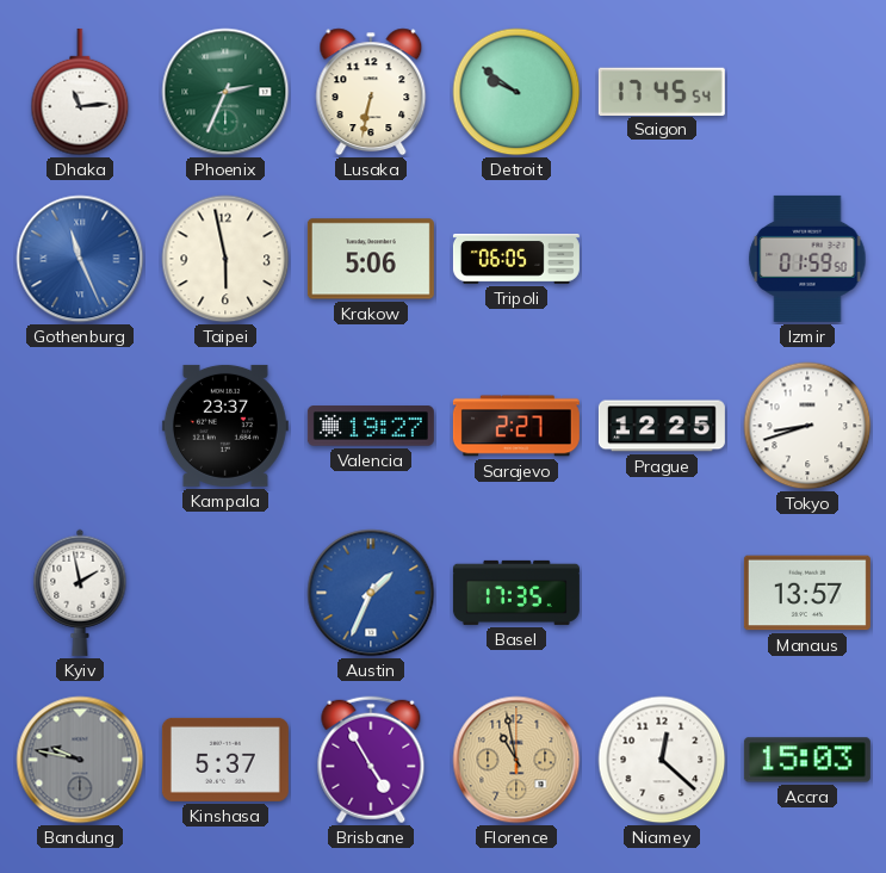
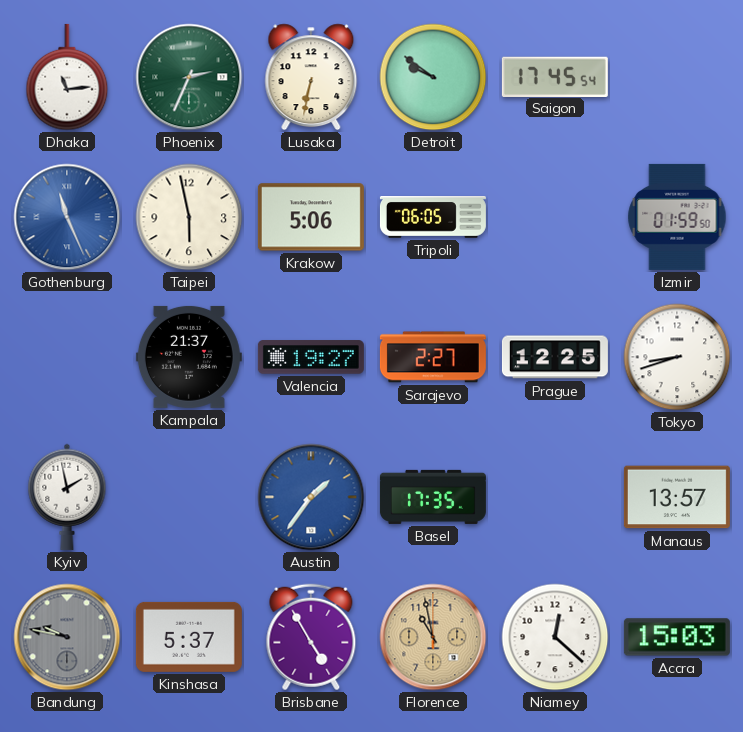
Kampala: 23:37 -> 21:37
Austin: 1:34 -> 1:36
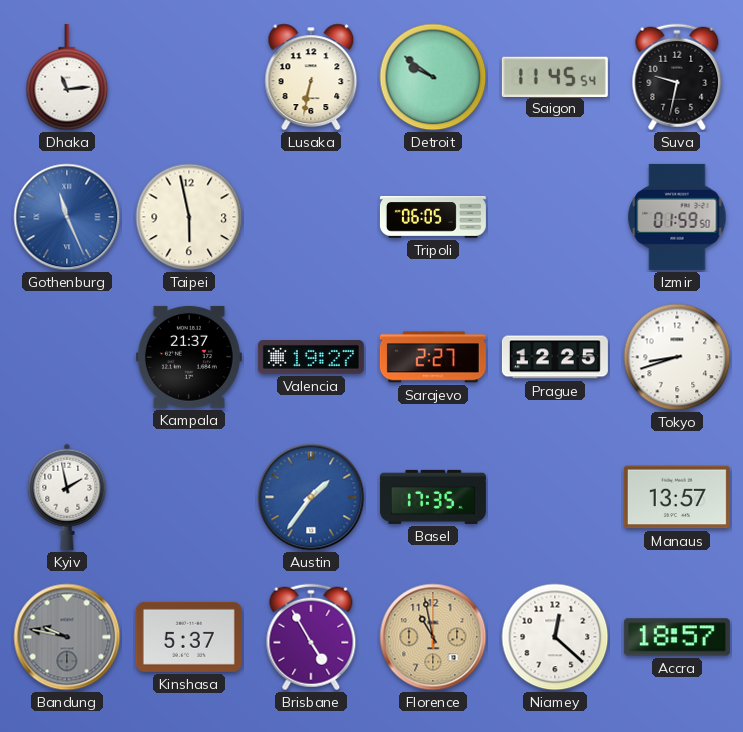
Phoenix: 2:34 -> none
Saigon: 17:45 -> 11:45
Suva: none -> 9:32
Krakow: 5:06 -> none
Accra: 15:03 -> 18:57
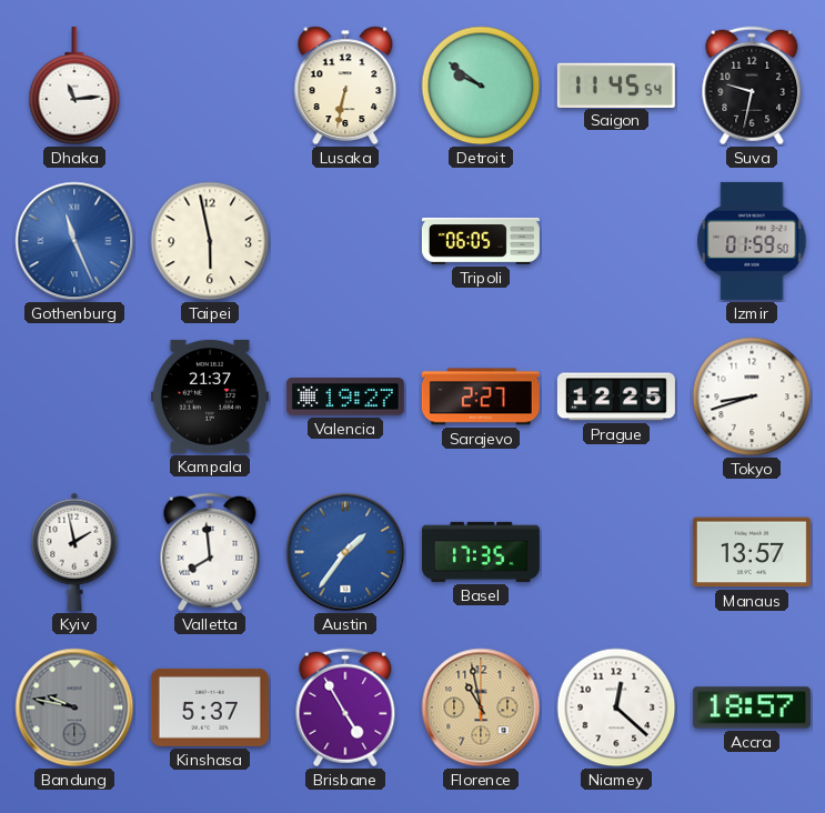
Valletta: none -> 7:59
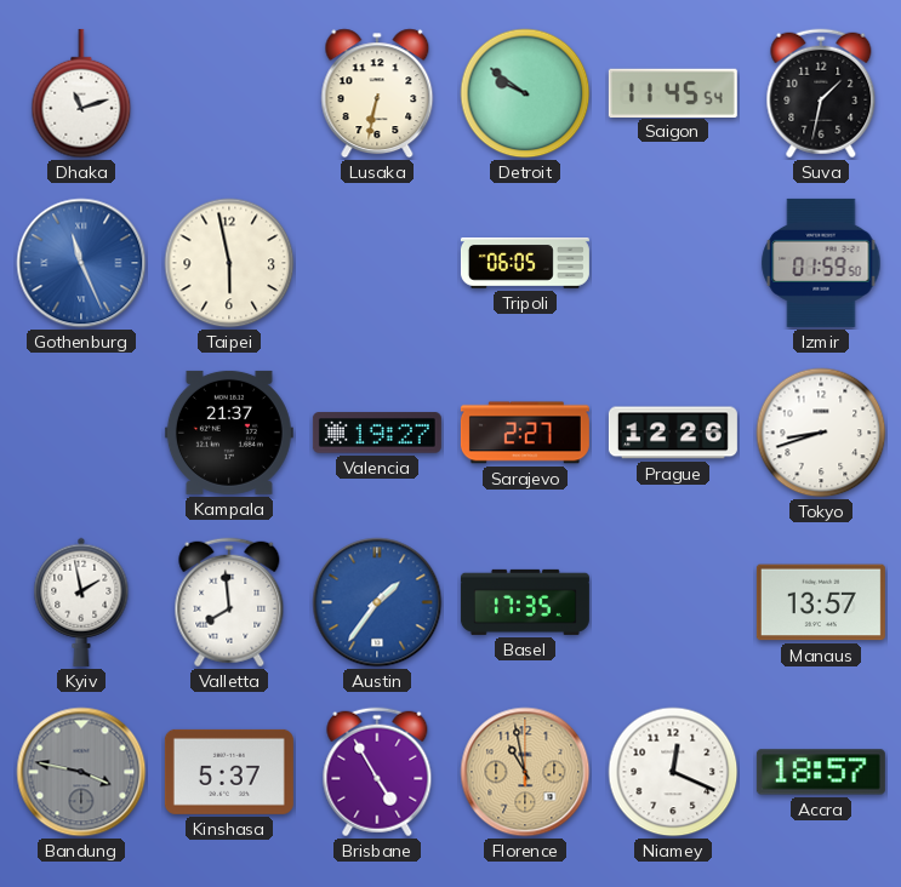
Dhaka: 11:14 -> 11:12
Suva: 9:32 -> 1:32
Prague: 12:25 -> 12:26
Bandung: 9:47 -> 3:47
Niamey: 12:22 -> 12:19
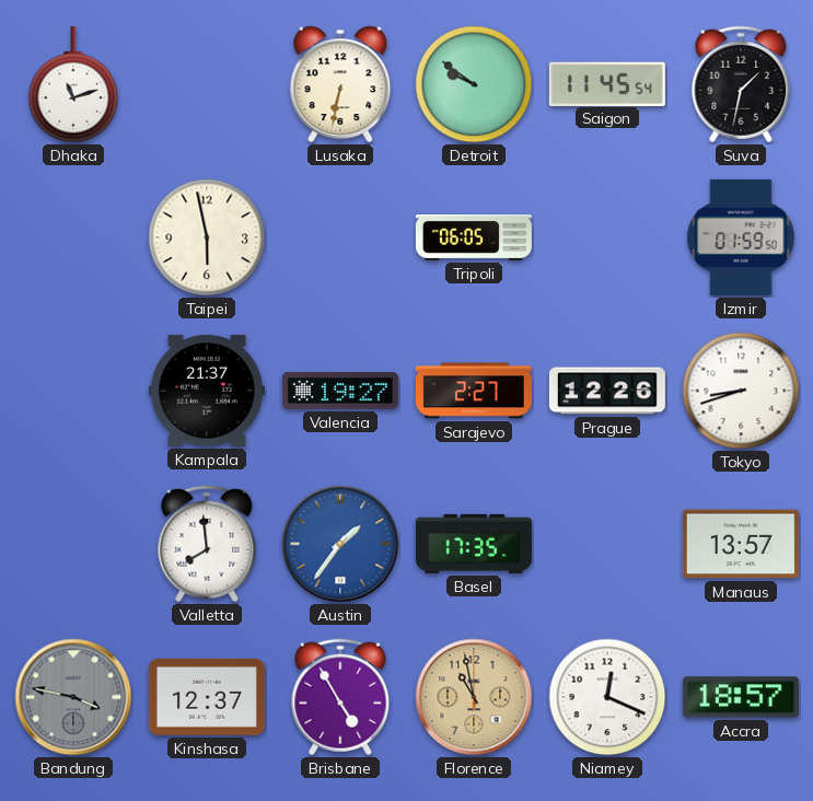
Gothenburg: 11:26 -> none
Kyiv: 1:58 -> none
Kinshasa: 5:37 -> 12:37
